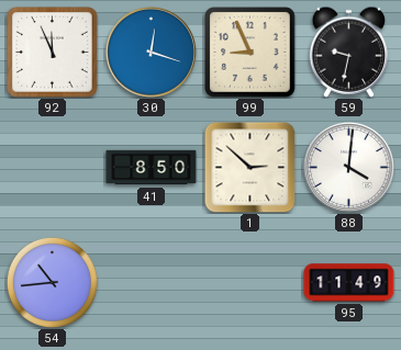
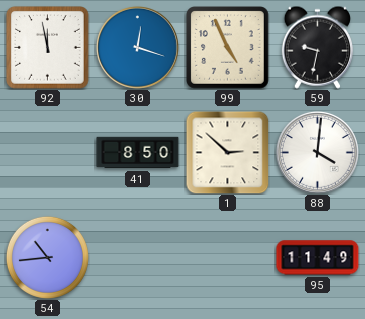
92: 11:56 -> 11:58
99: 8:56 -> 4:56
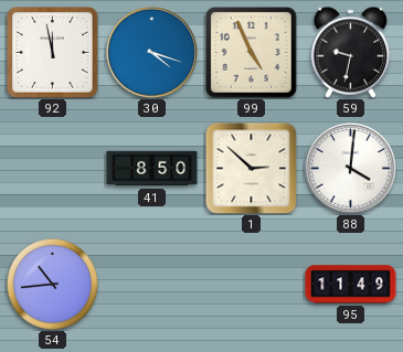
30: 12:18 -> 4:18
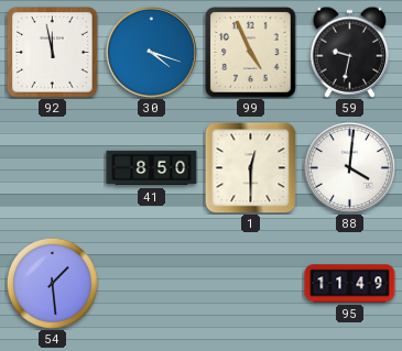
1: 2:52 -> 12:30
54: 10:44 -> 1:29
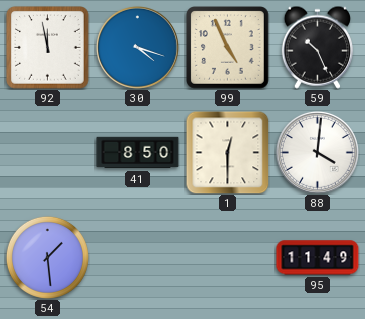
59: 9:32 -> 10:26
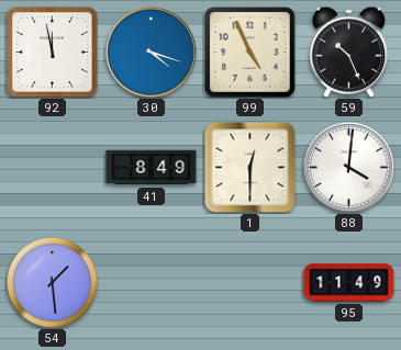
41: 8:50 -> 8:49
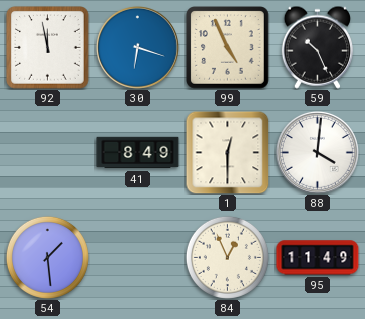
30: 4:18 -> 6:18
84: none -> 12:56
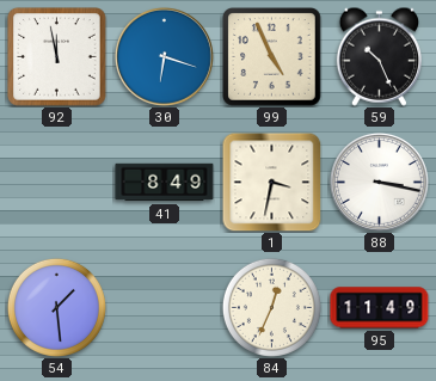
1: 12:30 -> 3:32
88: 4:01 -> 3:17
84: 12:56 -> 12:34
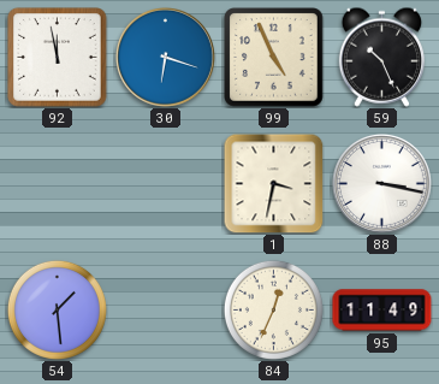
41: 8:49 -> none
